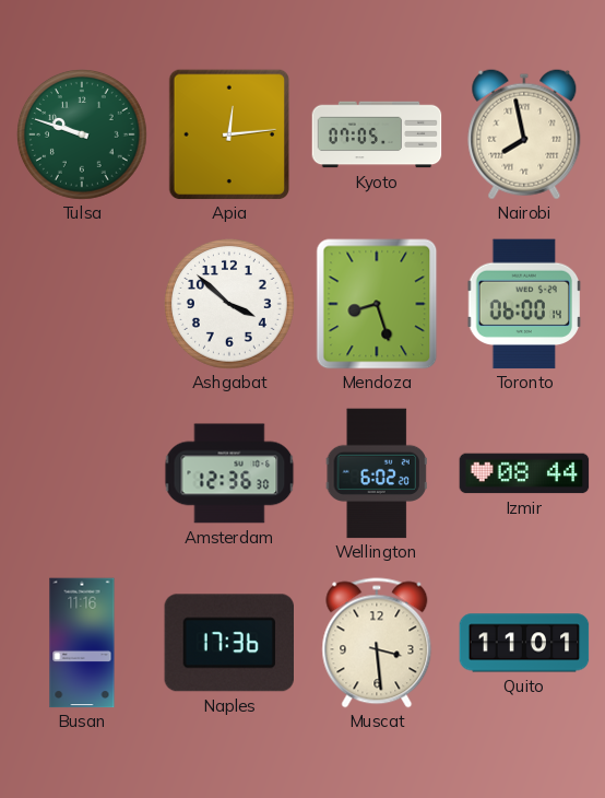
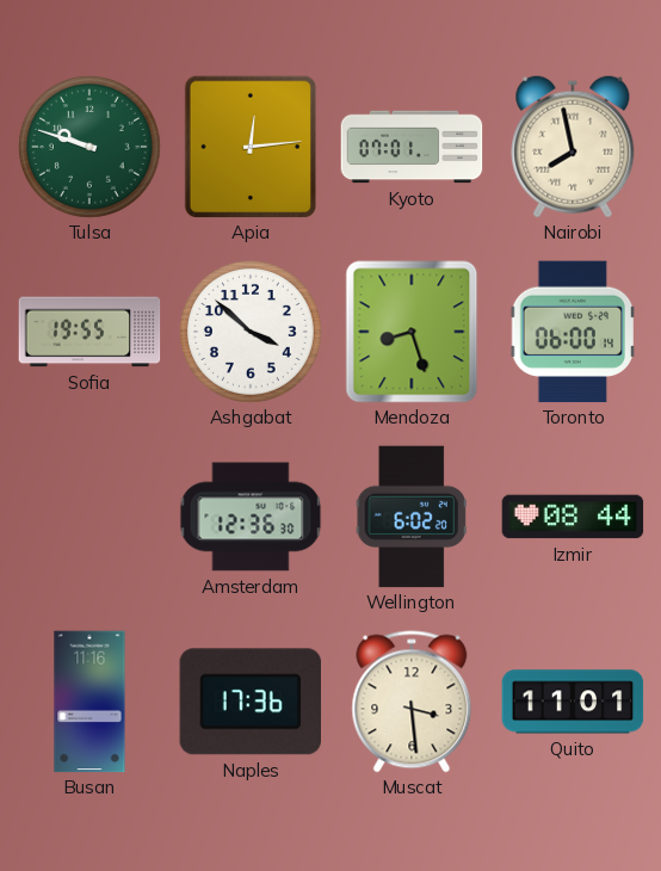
Kyoto: 07:05 -> 07:01
Sofia: none -> 19:55
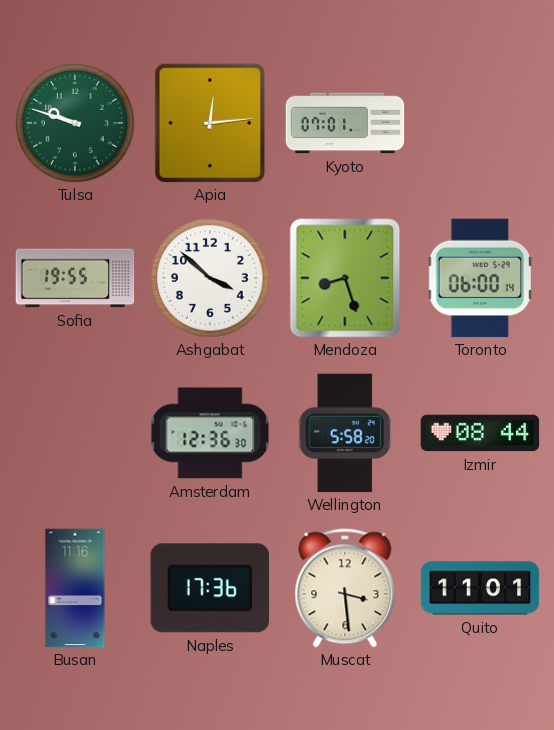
Nairobi: 7:58 -> none
Wellington: 6:02 -> 5:58
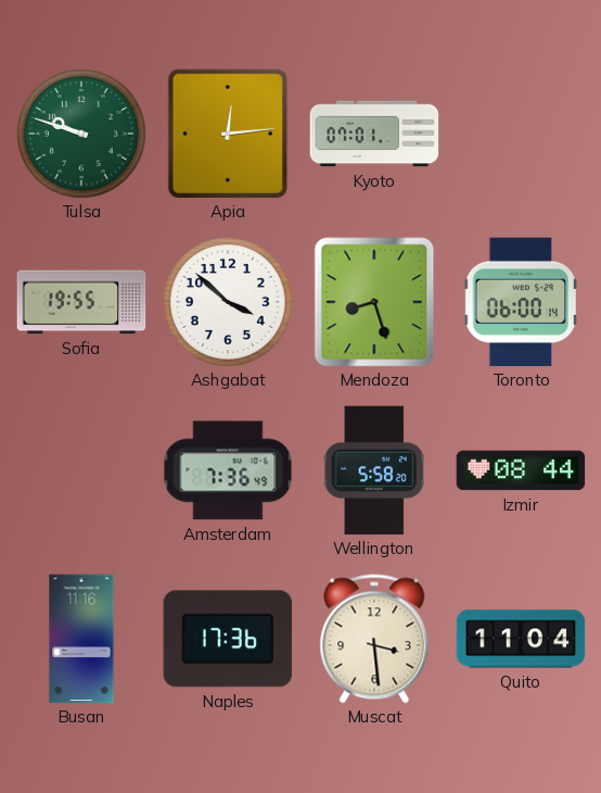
Amsterdam: 12:36 -> 7:36
Quito: 11:01 -> 11:04
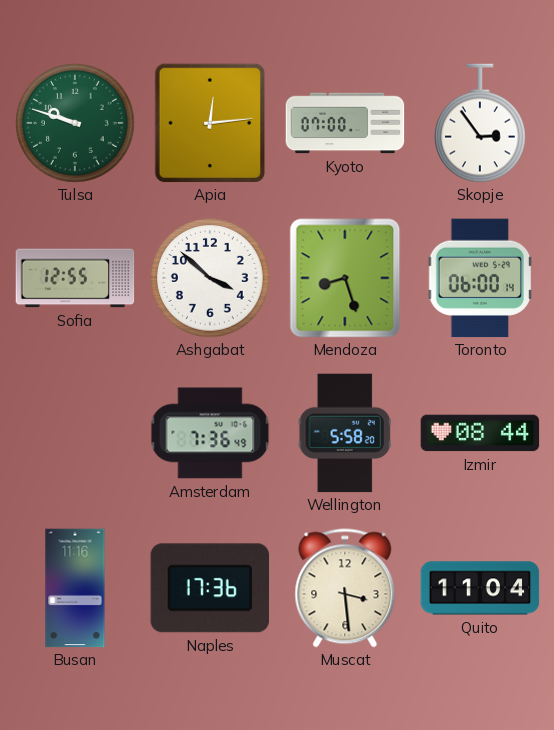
Kyoto: 07:01 -> 07:00
Skopje: none -> 2:54
Sofia: 19:55 -> 12:55
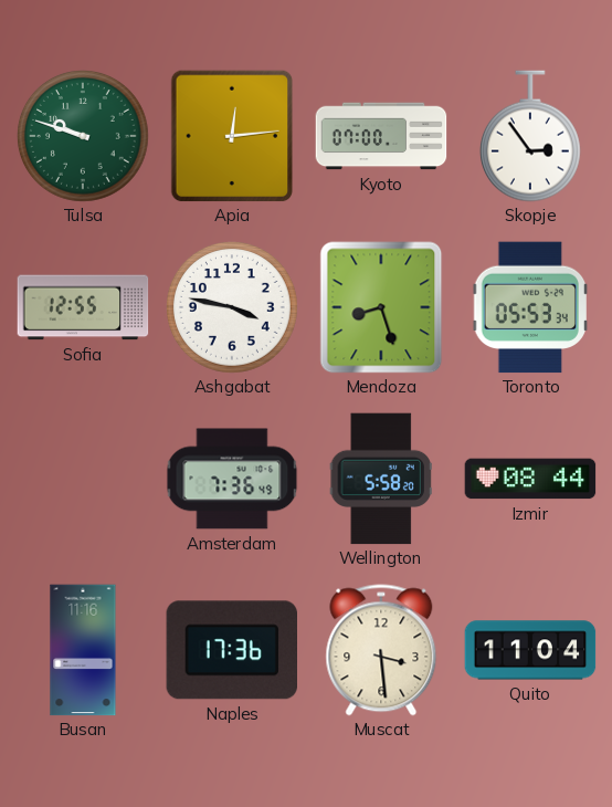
Ashgabat: 3:52 -> 3:47
Toronto: 06:00 -> 05:53
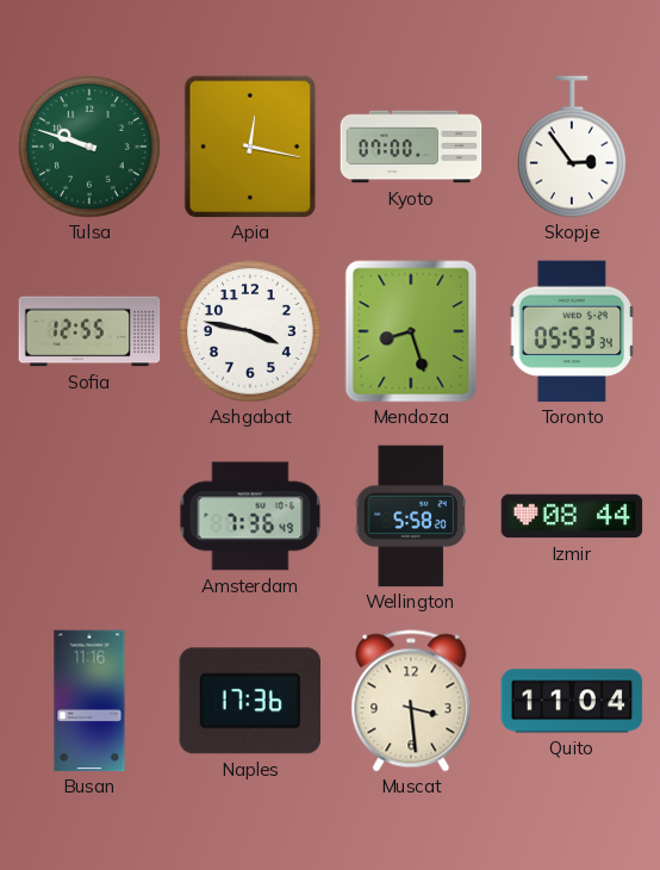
Apia: 12:14 -> 12:17
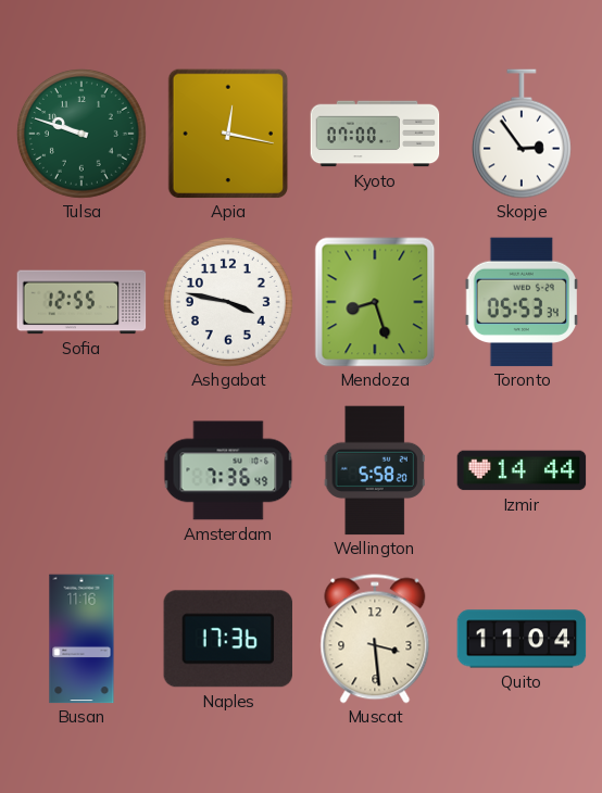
Izmir: 08:44 -> 14:44
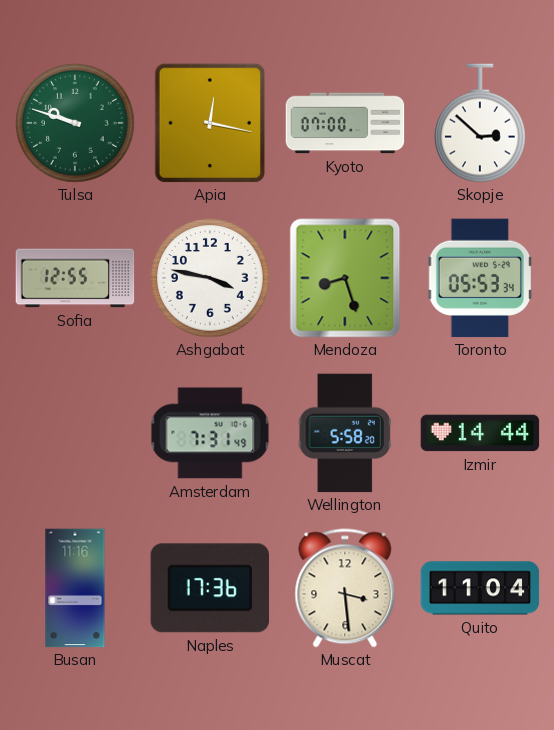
Skopje: 2:54 -> 2:52
Amsterdam: 7:36 -> 7:31
